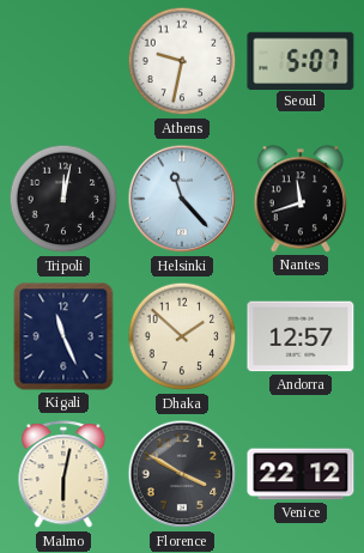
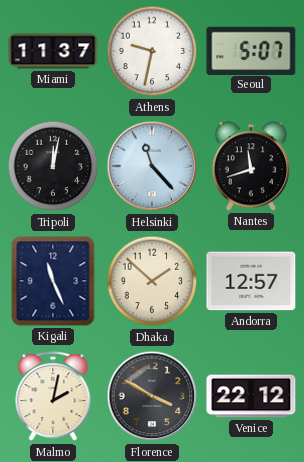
Miami: none -> 11:37
Malmo: 6:02 -> 2:02
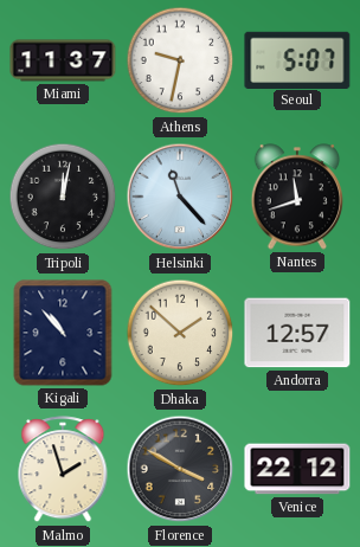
Kigali: 11:26 -> 10:53
Malmo: 2:02 -> 1:57
